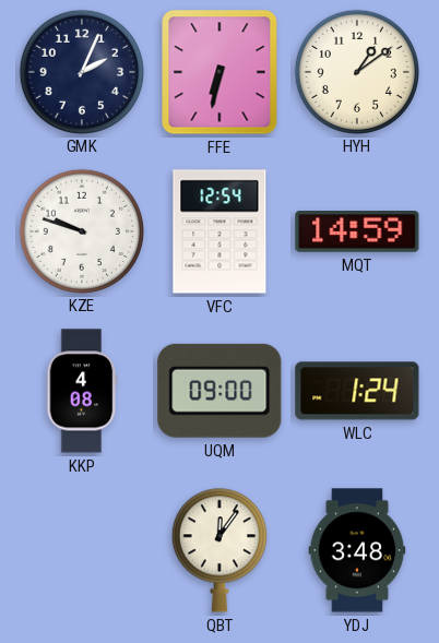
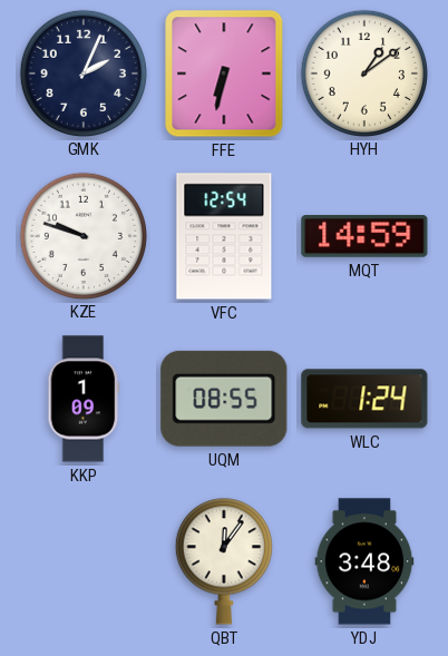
KKP: 4:08 -> 1:09
UQM: 09:00 -> 08:55
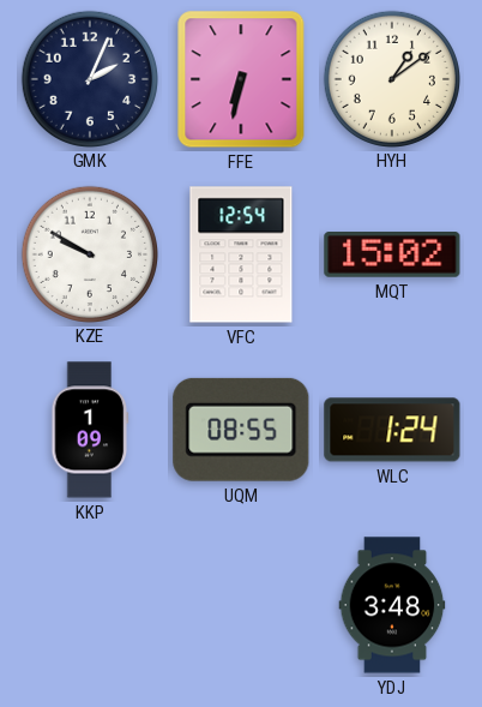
KZE: 9:48 -> 9:50
MQT: 14:59 -> 15:02
QBT: 12:06 -> none
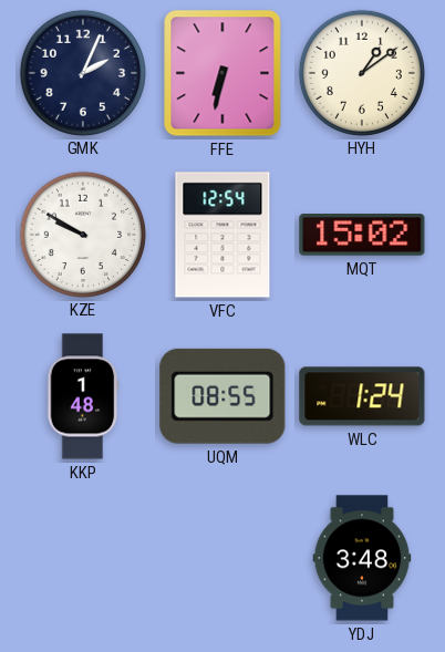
KKP: 1:09 -> 1:48
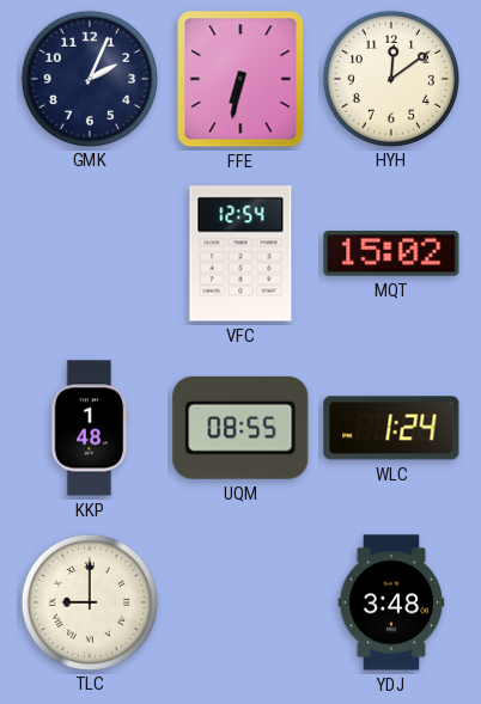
HYH: 1:09 -> 12:09
KZE: 9:50 -> none
TLC: none -> 9:00
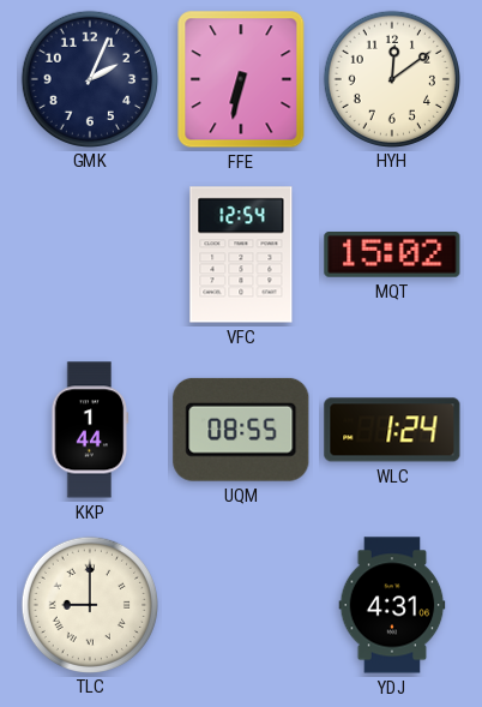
KKP: 1:48 -> 1:44
YDJ: 3:48 -> 4:31
